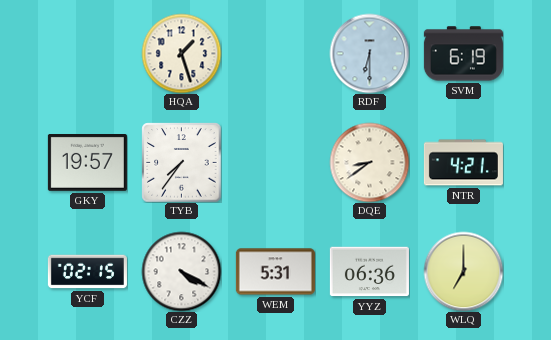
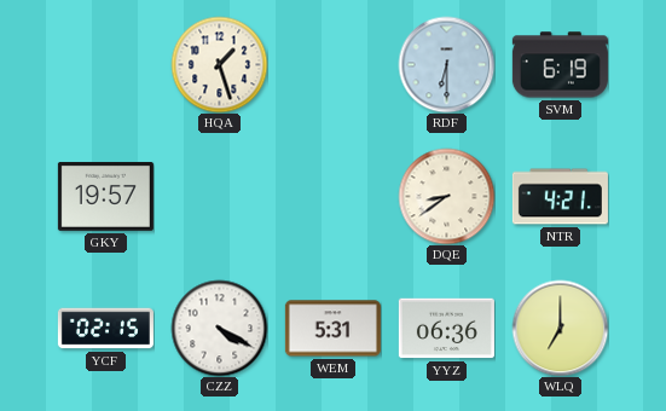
TYB: 7:36 -> none
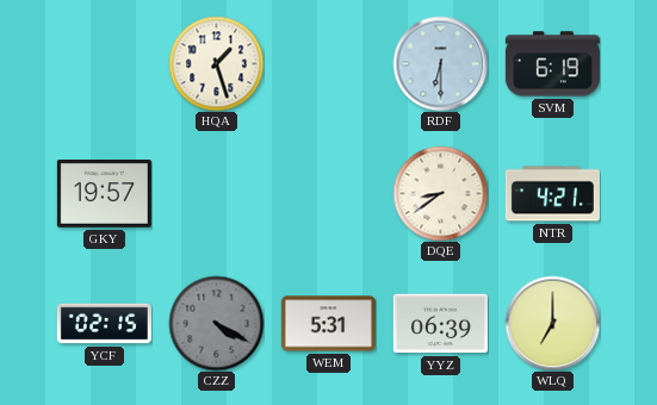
CZZ dial: white -> grey
YYZ: 06:36 -> 06:39
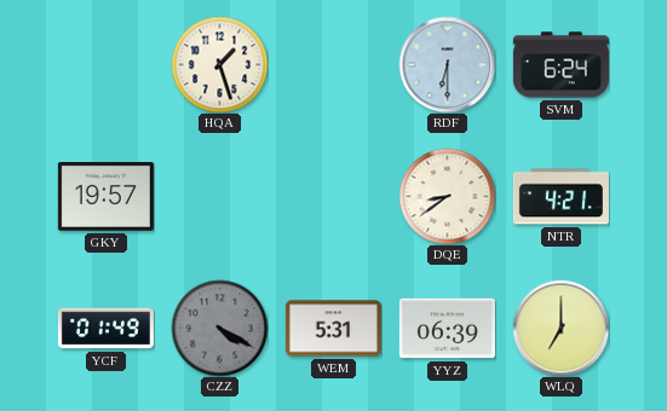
SVM: 6:19 -> 6:24
YCF: 02:15 -> 01:49
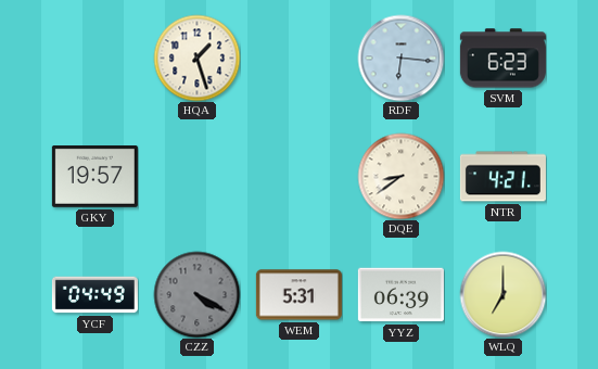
RDF: 6:30 -> 6:16
SVM: 6:24 -> 6:23
YCF: 01:49 -> 04:49
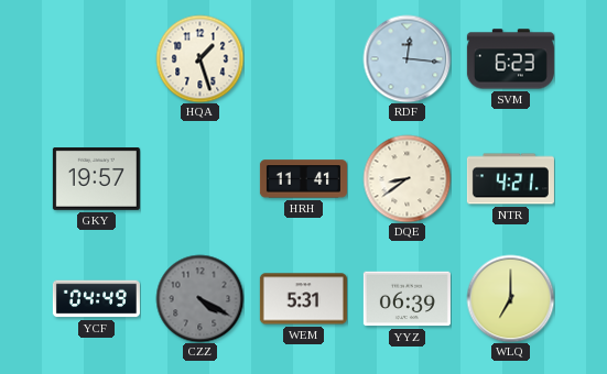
RDF: 6:16 -> 12:16
HRH: none -> 11:41
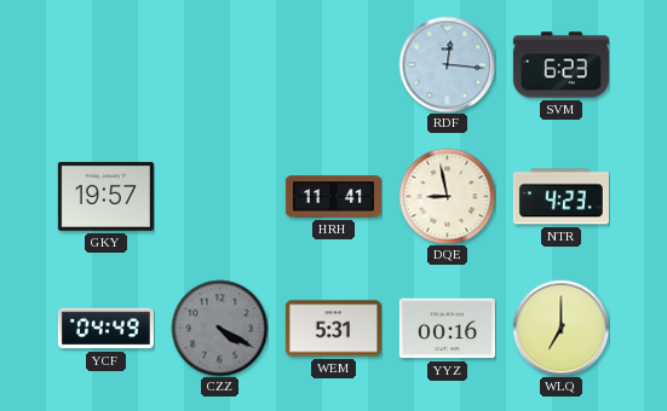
HQA: 1:27 -> none
DQE: 8:39 -> 8:58
NTR: 4:21 -> 4:23
YYZ: 06:39 -> 00:16
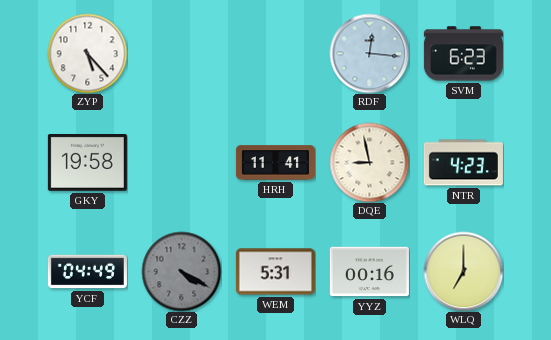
ZYP: none -> 5:23
GKY: 19:57 -> 19:58
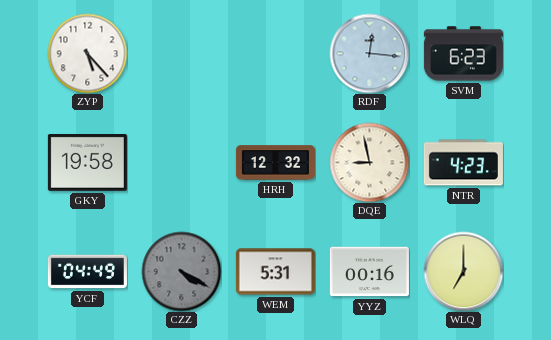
HRH: 11:41 -> 12:32
